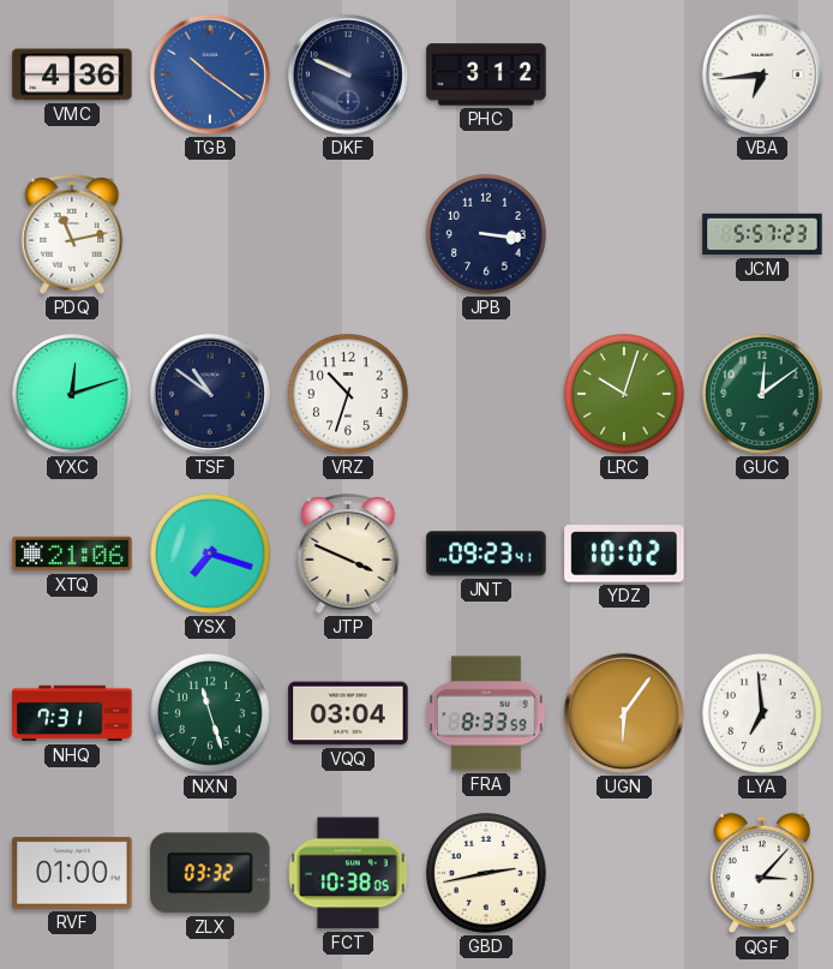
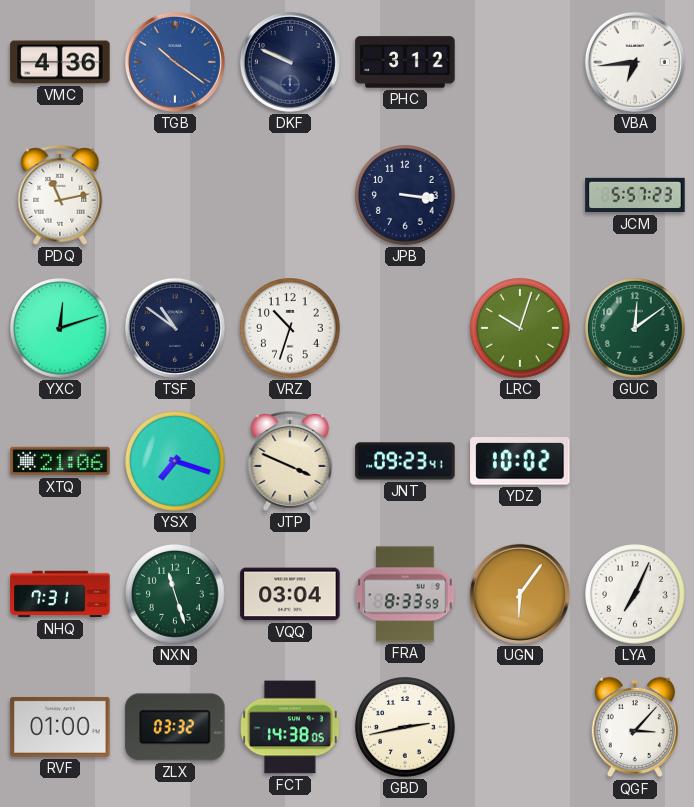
LYA: 6:59 -> 7:04
FCT: 10:38 -> 14:38
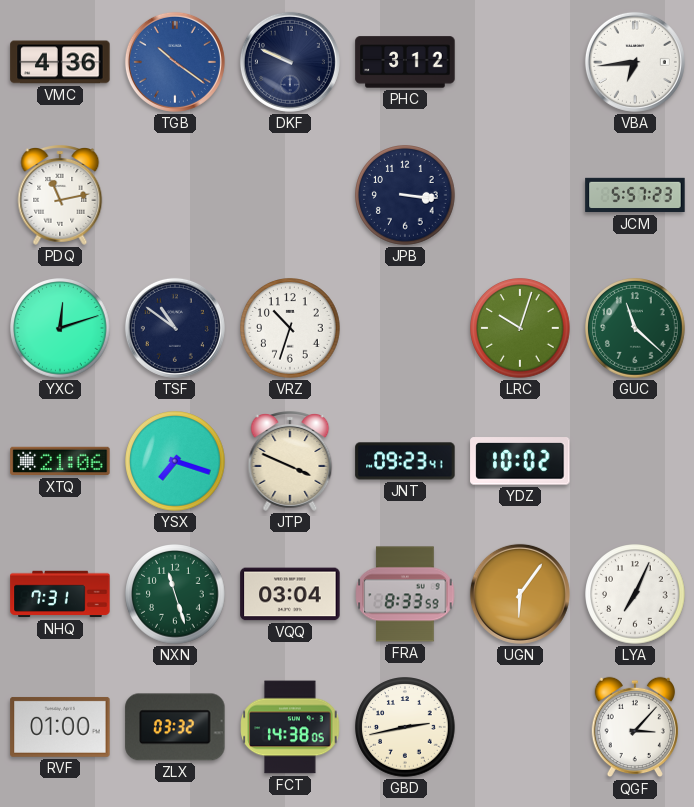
GUC: 12:09 -> 11:22
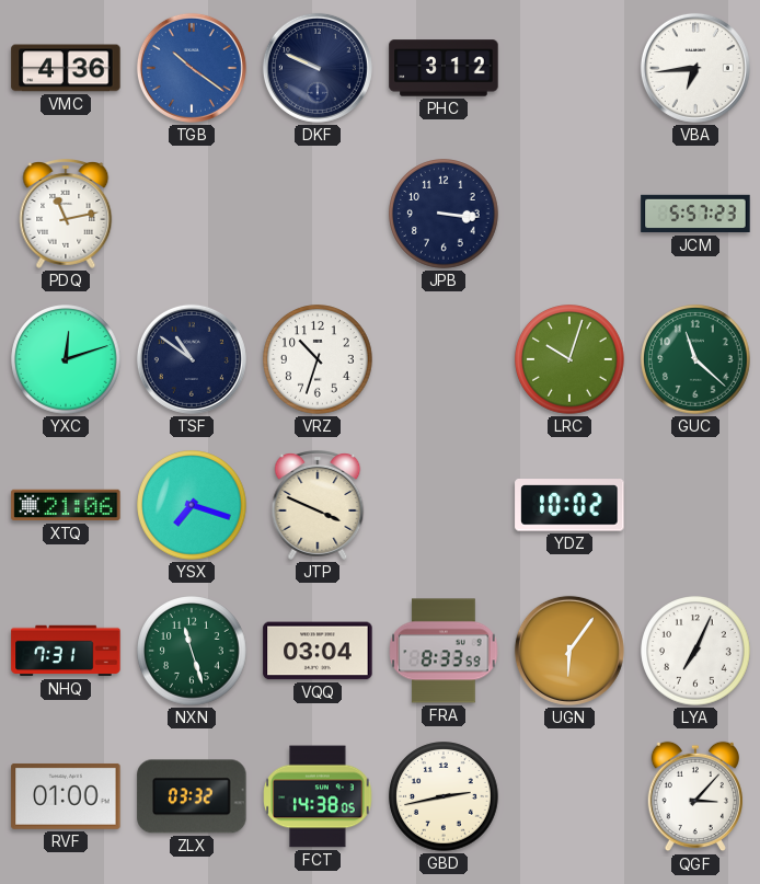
JNT: 09:23 -> none
